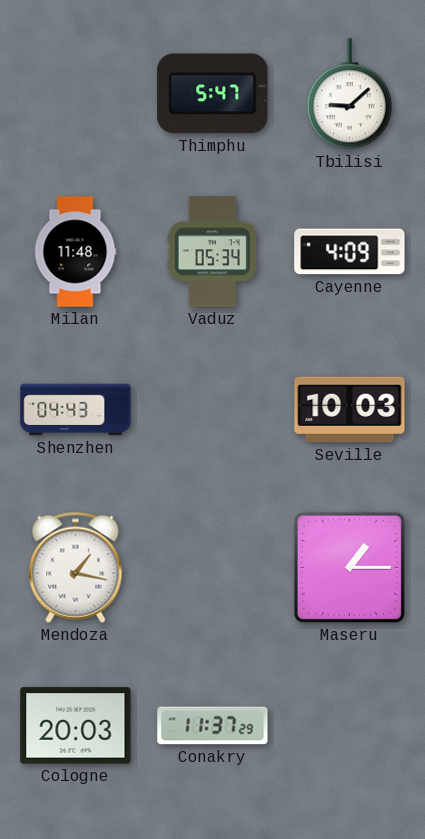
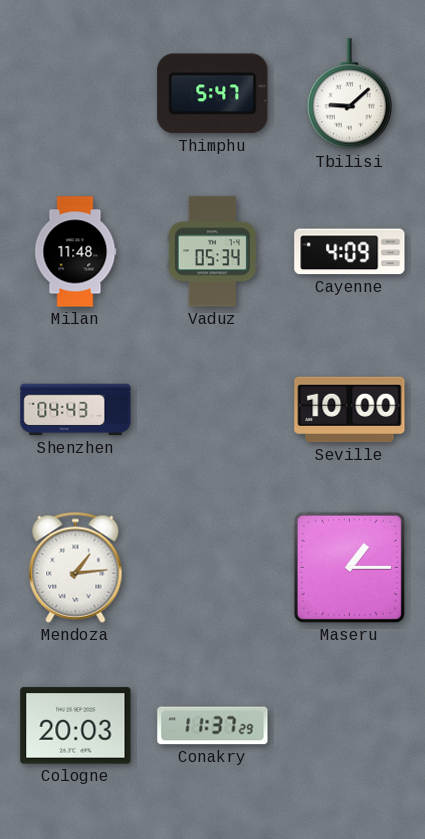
Seville: 10:03 -> 10:00
Mendoza: 1:17 -> 1:14
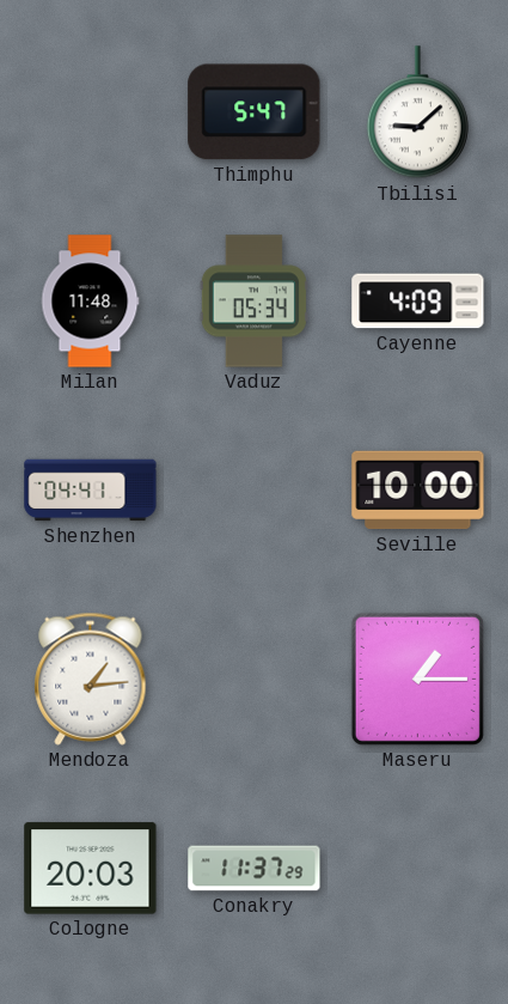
Shenzhen: 04:43 -> 04:41
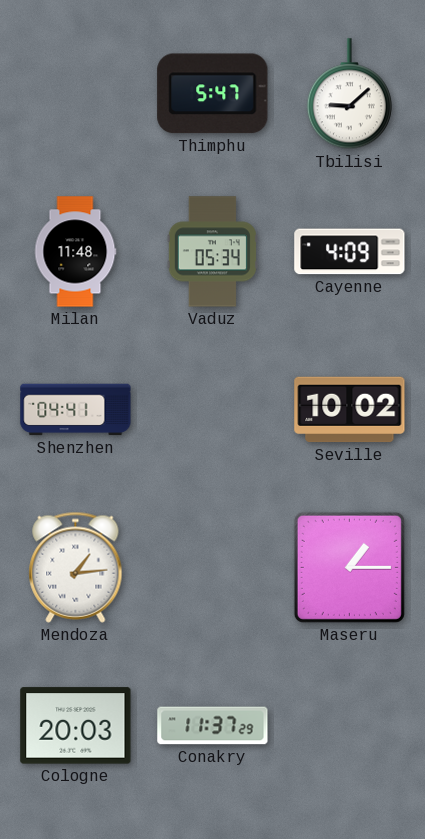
Seville: 10:00 -> 10:02
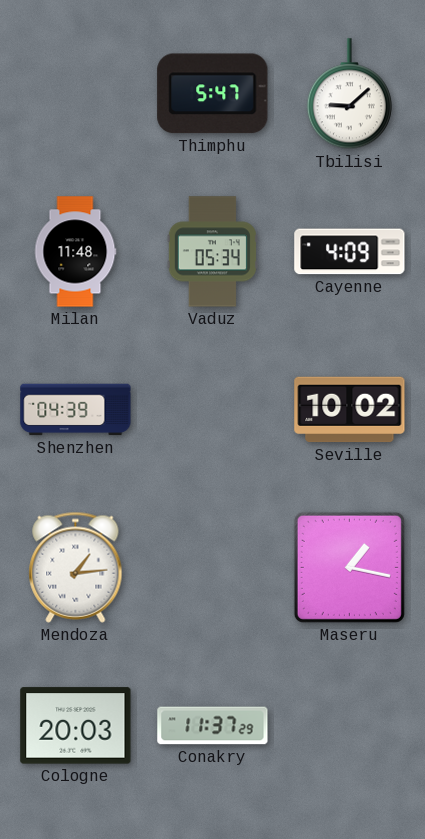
Shenzhen: 04:41 -> 04:39
Maseru: 1:15 -> 1:17
